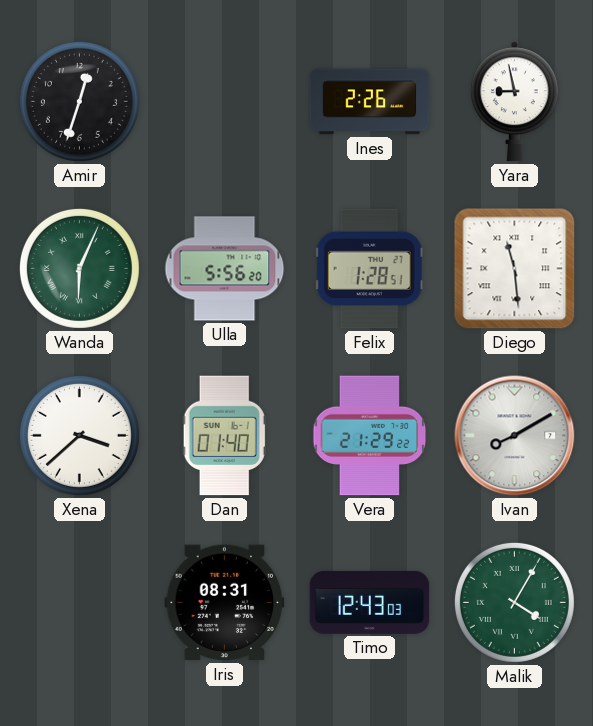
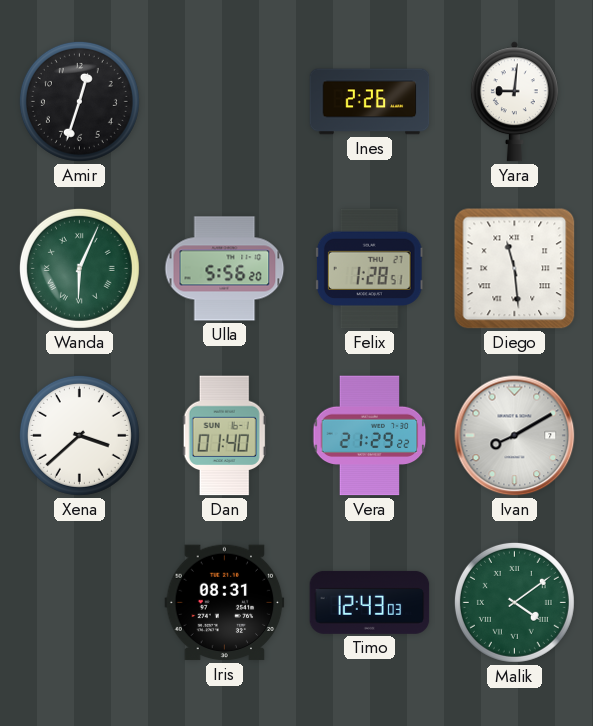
Yara: 8:58 -> 9:01
Malik: 4:05 -> 4:09
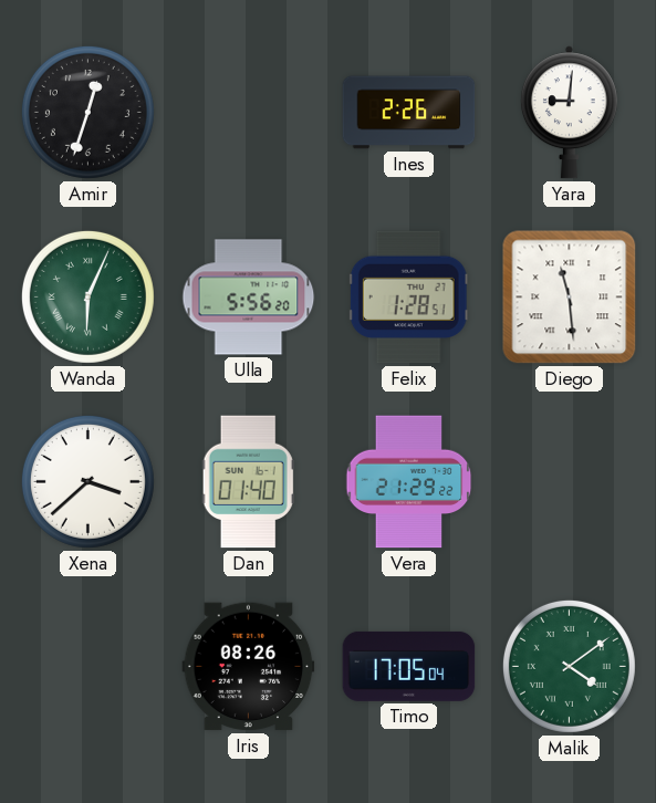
Ivan: 8:10 -> none
Iris: 08:31 -> 08:26
Timo: 12:43 -> 17:05
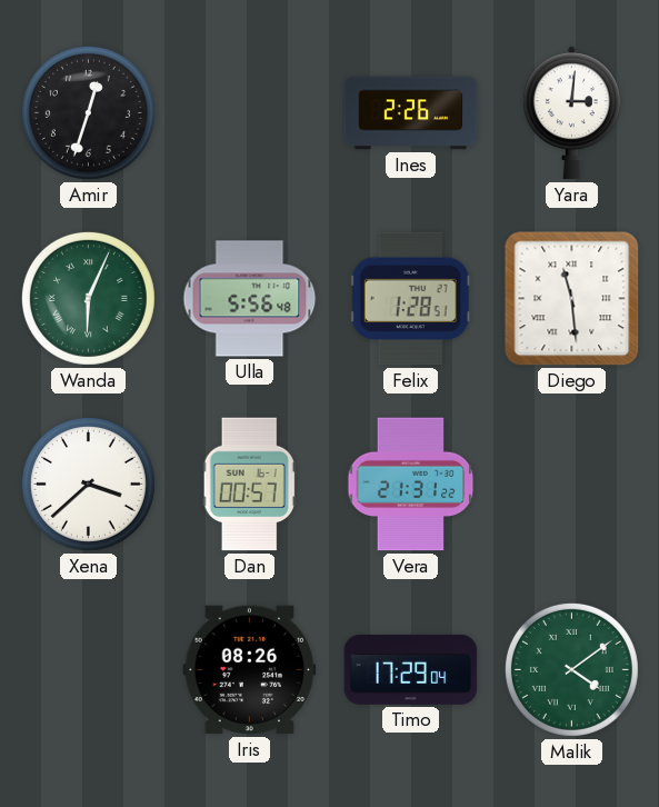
Yara: 9:01 -> 3:01
Ulla: 5:56:20 -> 5:56:48
Dan: 01:40 -> 00:57
Vera: 21:29 -> 21:31
Timo: 17:05 -> 17:29
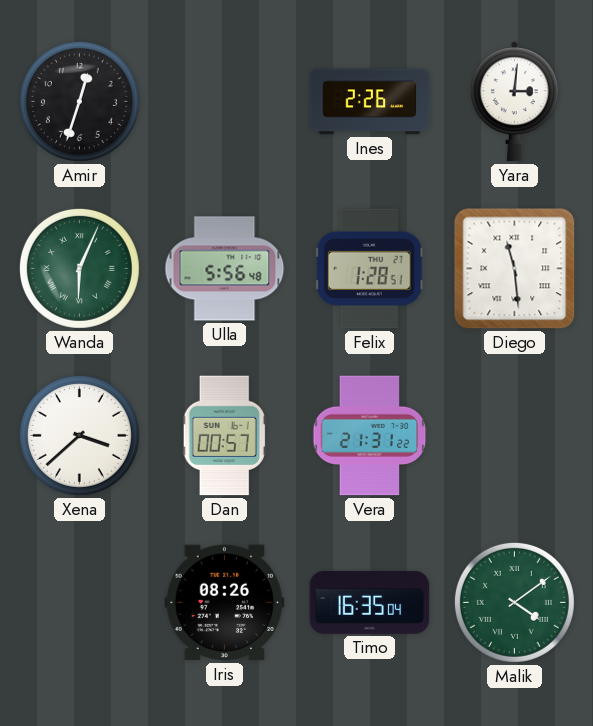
Timo: 17:29 -> 16:35
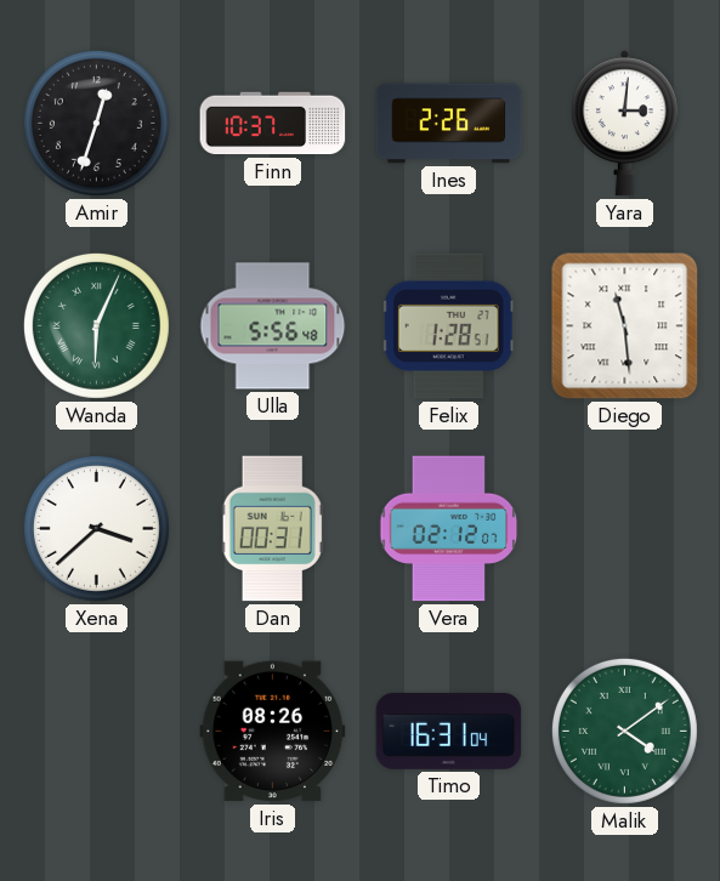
Finn: none -> 10:37
Dan: 00:57 -> 00:31
Vera: 21:31 -> 02:12
Timo: 16:35 -> 16:31
